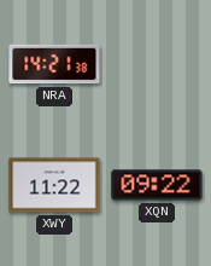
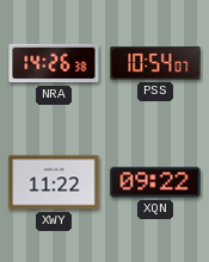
NRA: 14:21 -> 14:26
PSS: none -> 10:54
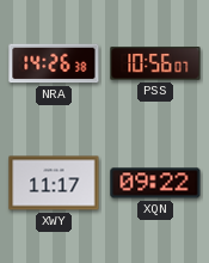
PSS: 10:54 -> 10:56
XWY: 11:22 -> 11:17
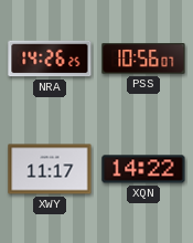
NRA: 14:26:38 -> 14:26:25
XQN: 09:22 -> 14:22
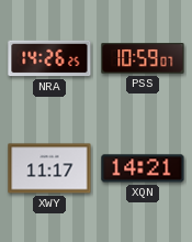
PSS: 10:56 -> 10:59
XQN: 14:22 -> 14:21
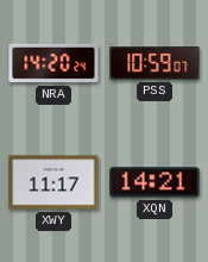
NRA: 14:26 -> 14:20
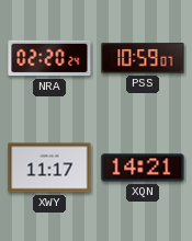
NRA: 14:20 -> 02:20
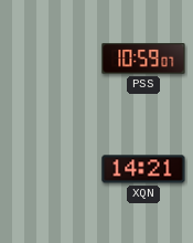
NRA: 02:20 -> none
XWY: 11:17 -> none
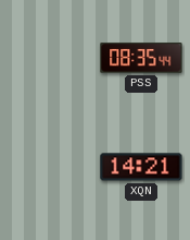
PSS: 10:59 -> 08:35
